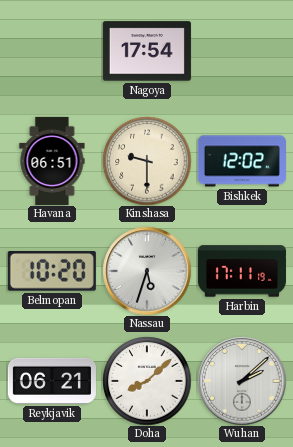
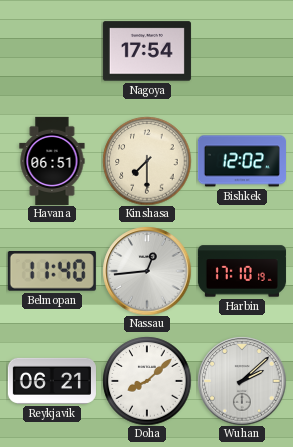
Kinshasa: 9:30 -> 7:30
Belmopan: 10:20 -> 11:40
Nassau: 5:33 -> 12:44
Harbin: 17:11 -> 17:10
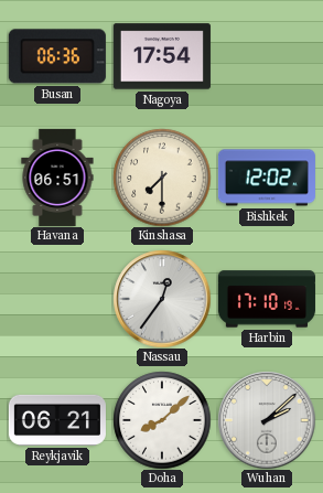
Busan: none -> 06:36
Belmopan: 11:40 -> none
Nassau: 12:44 -> 12:36
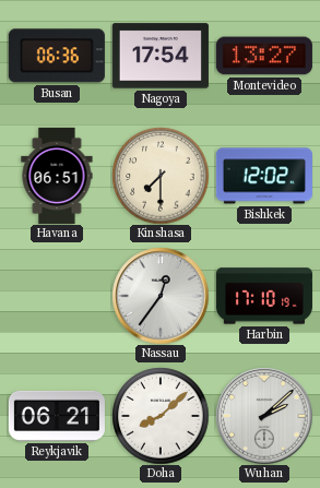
Montevideo: none -> 13:27
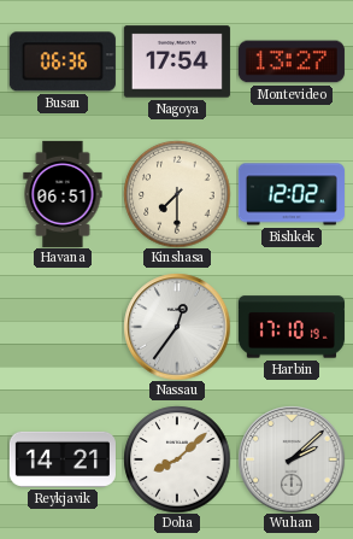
Reykjavik: 06:21 -> 14:21
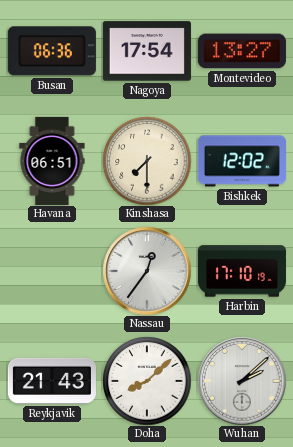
Reykjavik: 14:21 -> 21:43
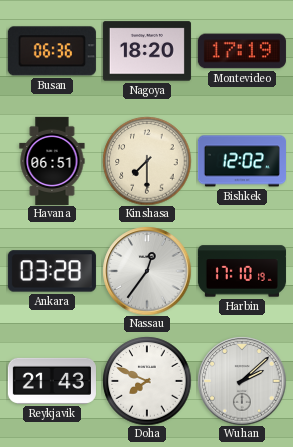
Nagoya: 17:54 -> 18:20
Montevideo: 13:27 -> 17:19
Ankara: none -> 03:28
Doha: 8:08 -> 7:49
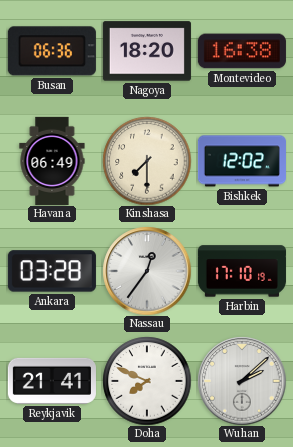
Montevideo: 17:19 -> 16:38
Havana: 06:51 -> 06:49
Reykjavik: 21:43 -> 21:41
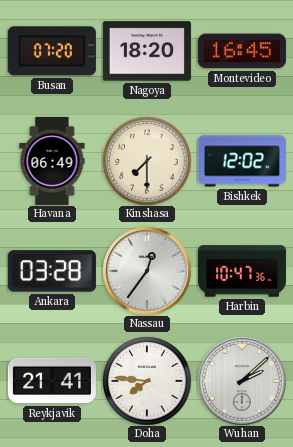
Busan: 06:36 -> 07:20
Montevideo: 16:38 -> 16:45
Harbin: 17:10 -> 10:47
Doha: 7:49 -> 7:46
